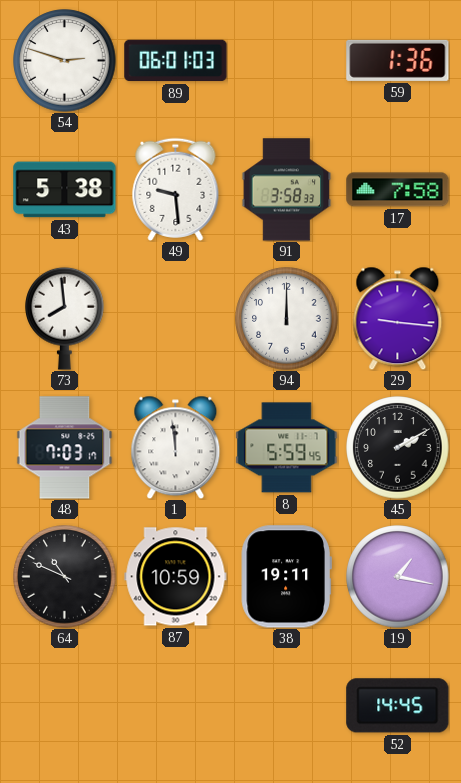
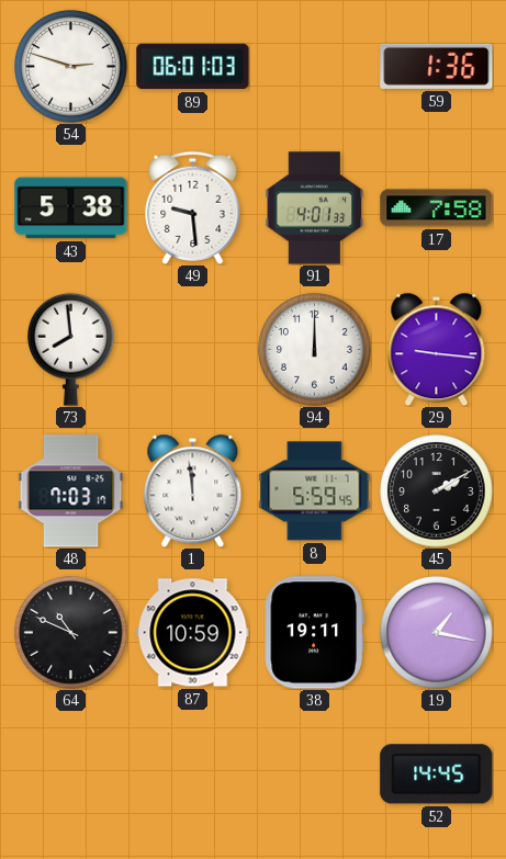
91: 3:58 -> 4:01
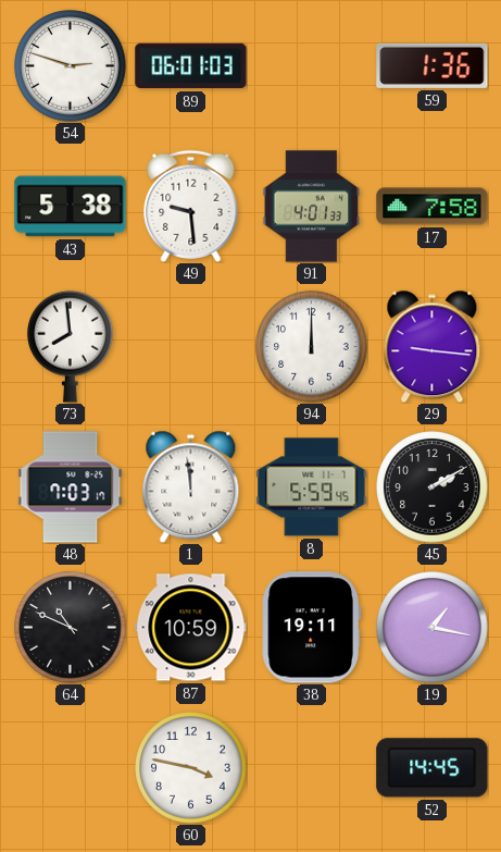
60: none -> 3:47
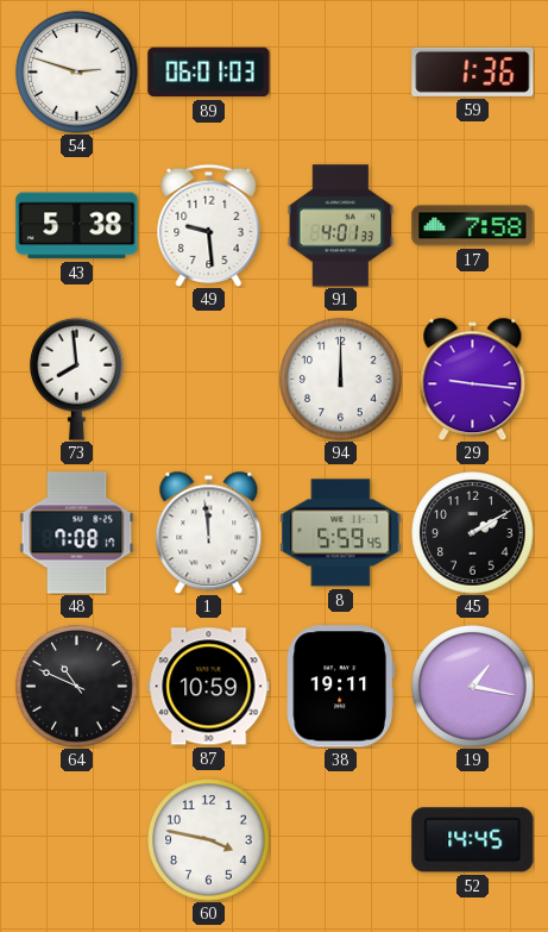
48: 7:03 -> 7:08
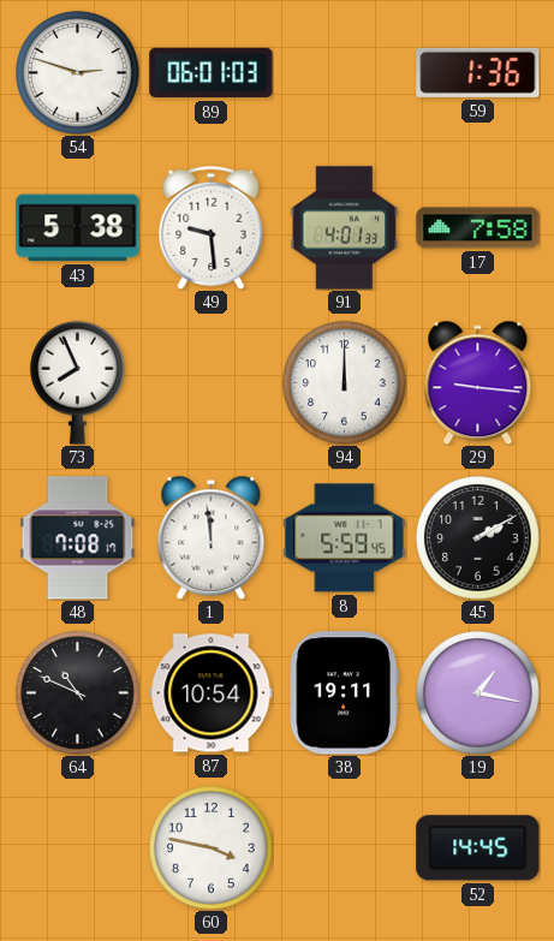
73: 7:59 -> 7:56
87: 10:59 -> 10:54
